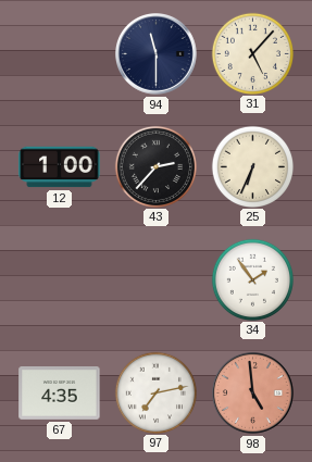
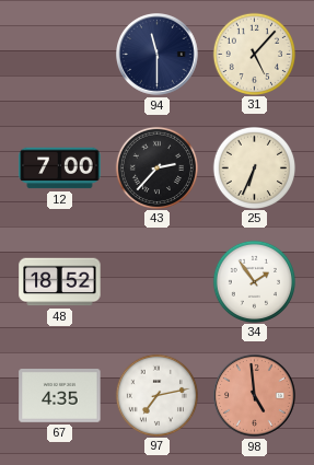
12: 1:00 -> 7:00
48: none -> 18:52
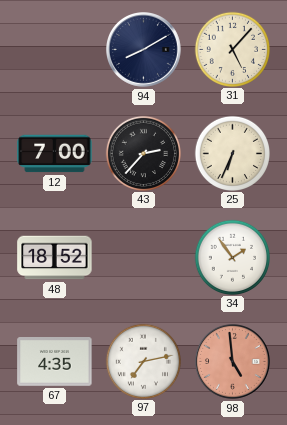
94: 11:30 -> 8:10
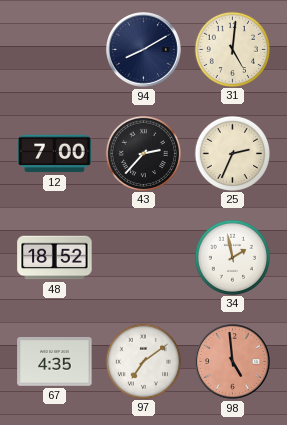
31: 5:07 -> 5:01
25: 6:34 -> 2:34
34: 1:54 -> 1:58
97: 7:13 -> 7:09
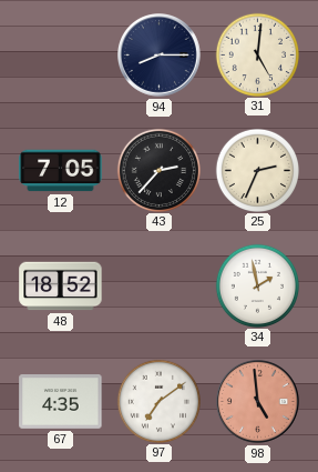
94: 8:10 -> 8:15
12: 7:00 -> 7:05
